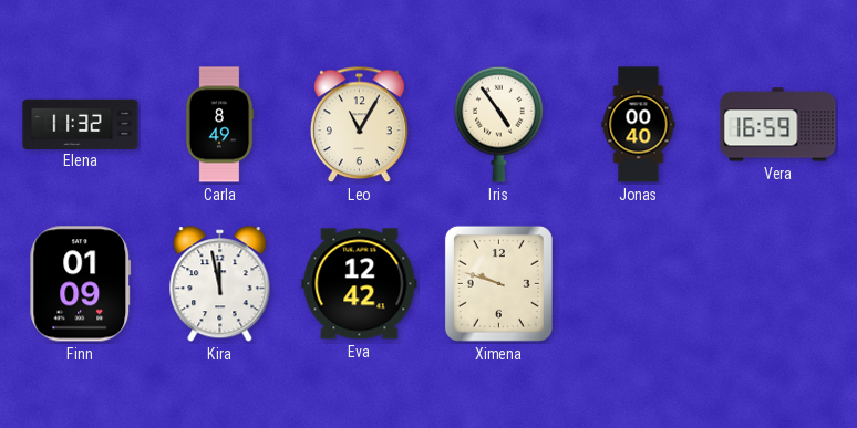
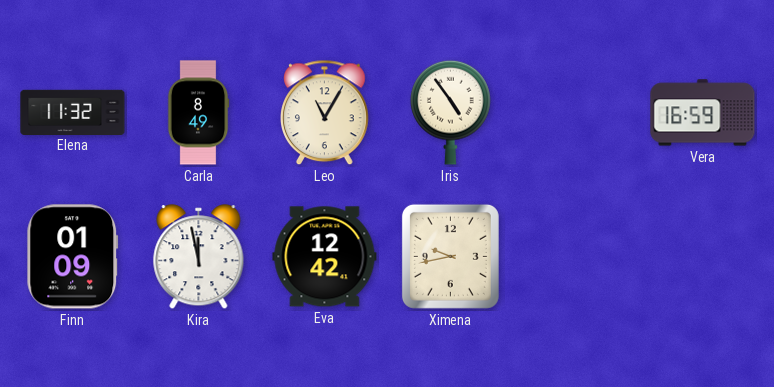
Jonas: 00:40 -> none
Ximena: 9:48 -> 9:43
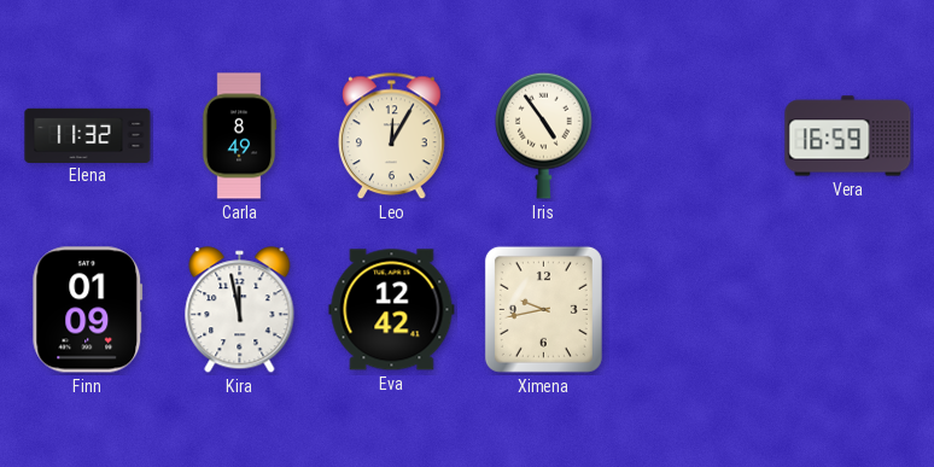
Leo: 11:05 -> 12:05
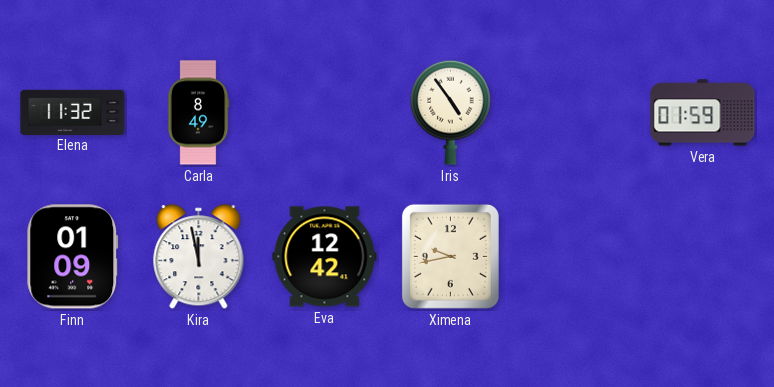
Leo: 12:05 -> none
Vera: 16:59 -> 01:59
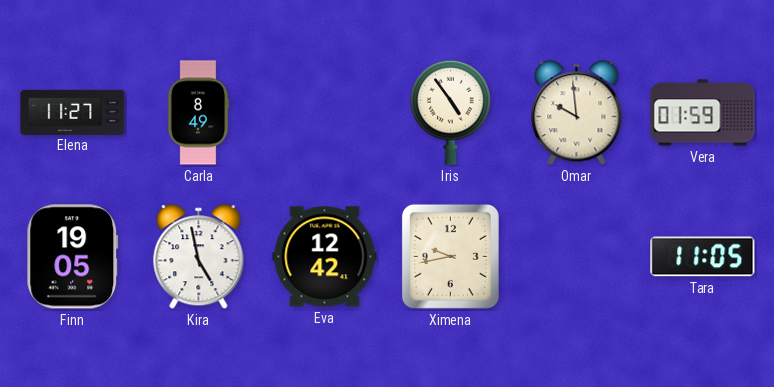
Elena: 11:32 -> 11:27
Omar: none -> 9:59
Finn: 01:09 -> 19:05
Kira: 11:58 -> 4:58
Tara: none -> 11:05
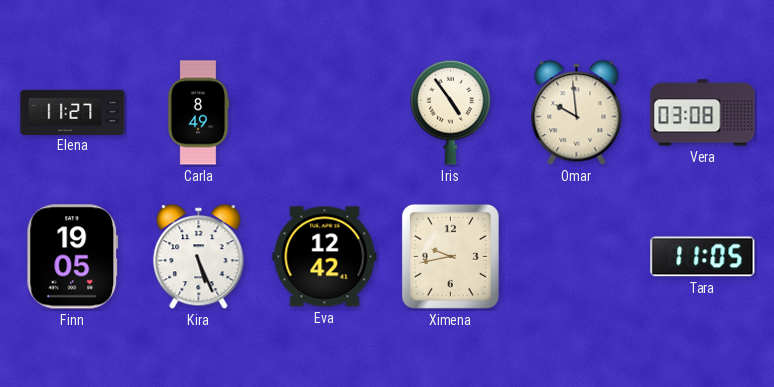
Vera: 01:59 -> 03:08
Kira: 4:58 -> 5:26
